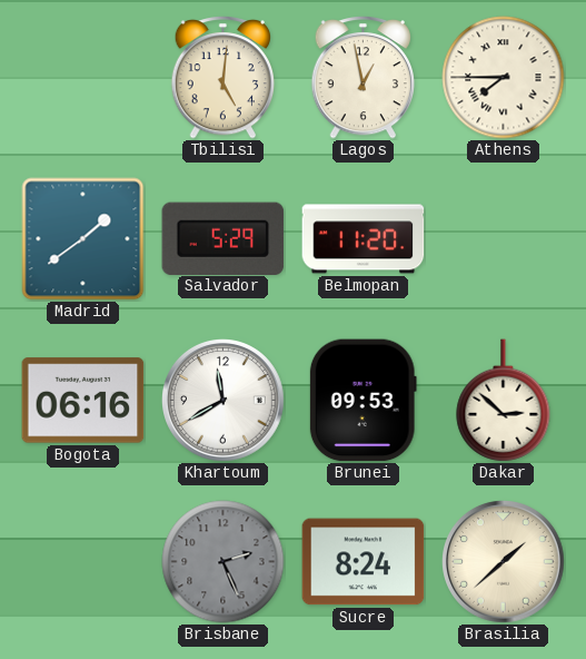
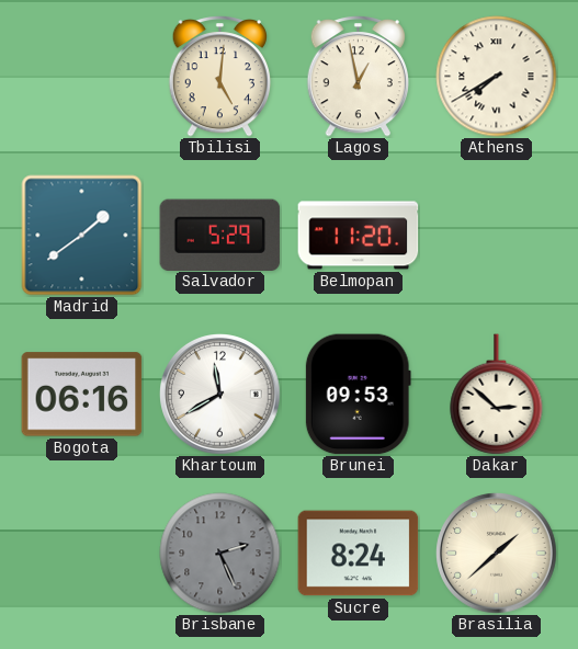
Athens: 7:45 -> 7:40
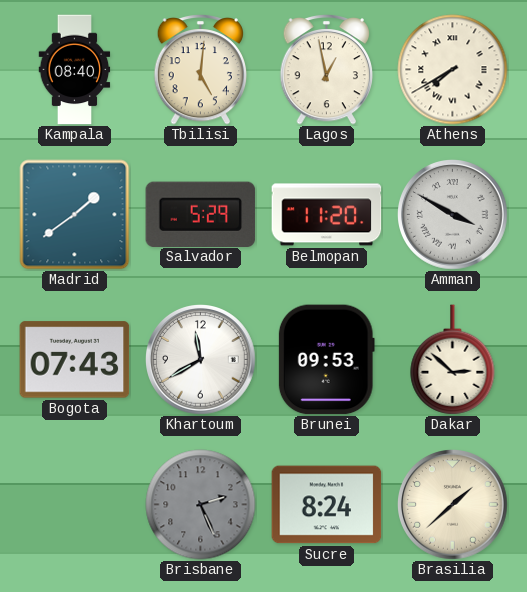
Kampala: none -> 08:40
Amman: none -> 3:50
Bogota: 06:16 -> 07:43
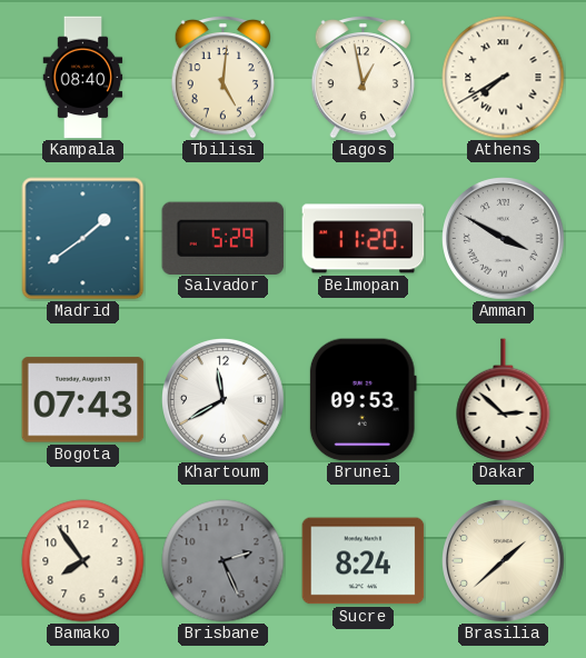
Bamako: none -> 7:54
